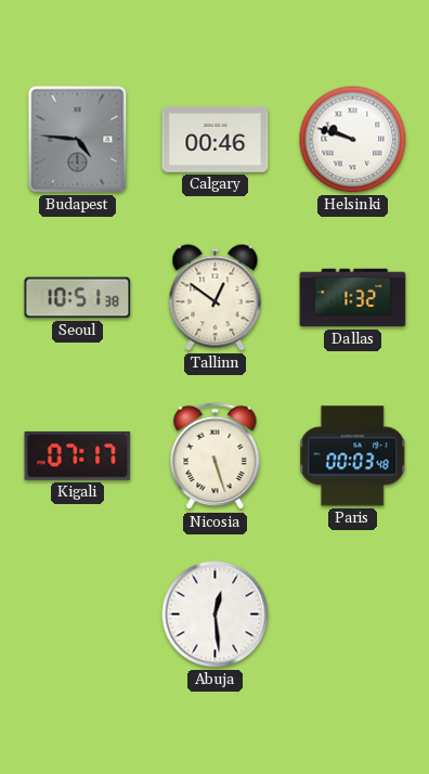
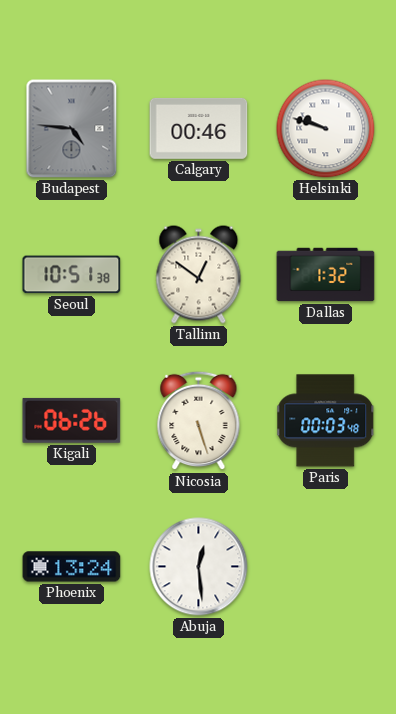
Kigali: 07:17 -> 06:26
Phoenix: none -> 13:24
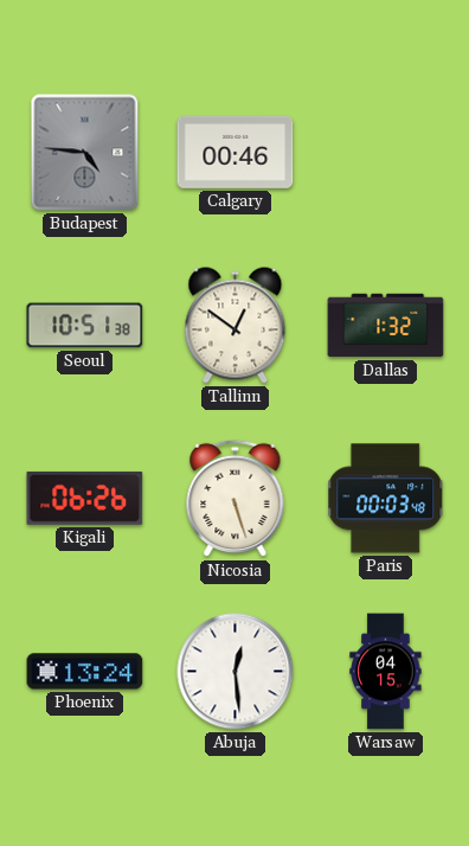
Helsinki: 9:48 -> none
Warsaw: none -> 04:15
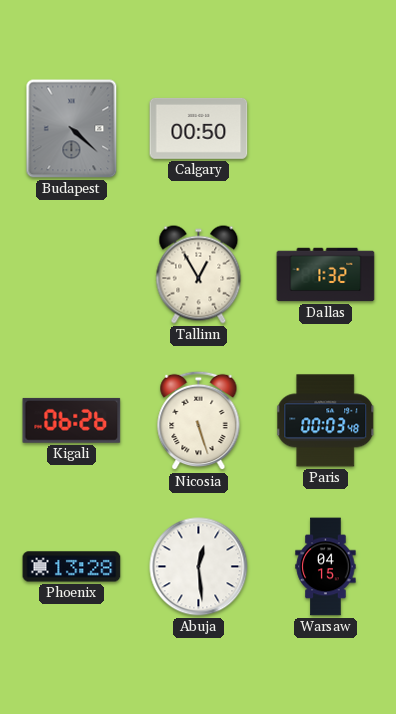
Budapest: 4:46 -> 4:22
Calgary: 00:46 -> 00:50
Seoul: 10:51 -> none
Tallinn: 12:51 -> 12:55
Phoenix: 13:24 -> 13:28
